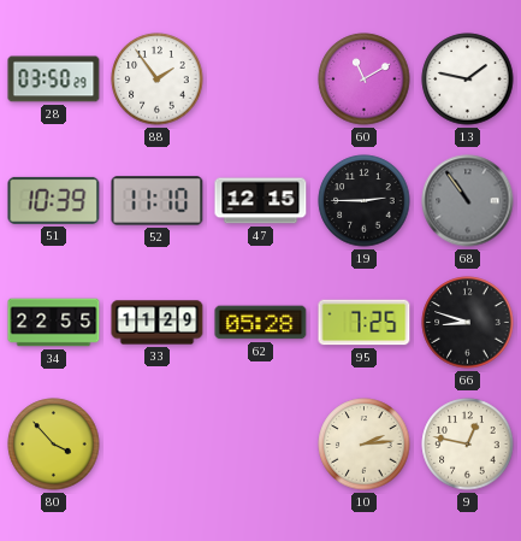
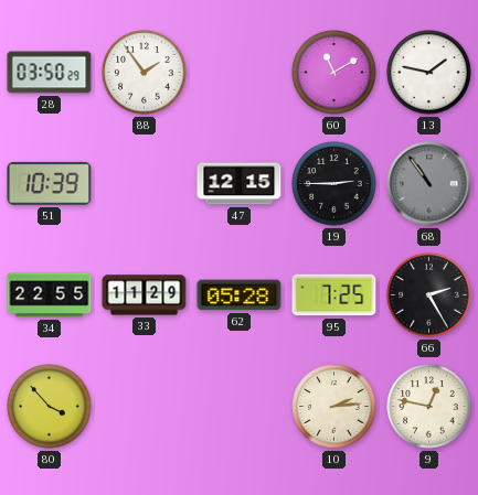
52: 11:10 -> none
66: 8:48 -> 2:25
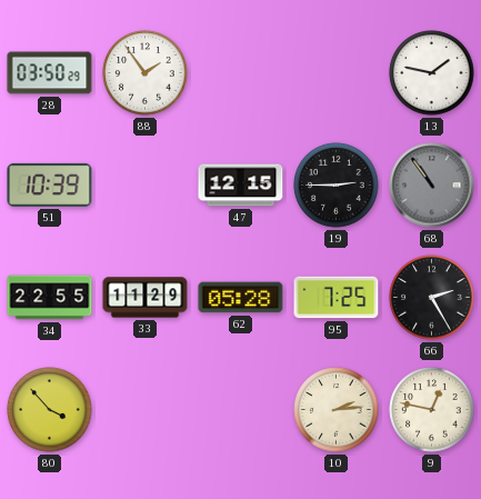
60: 11:10 -> none
